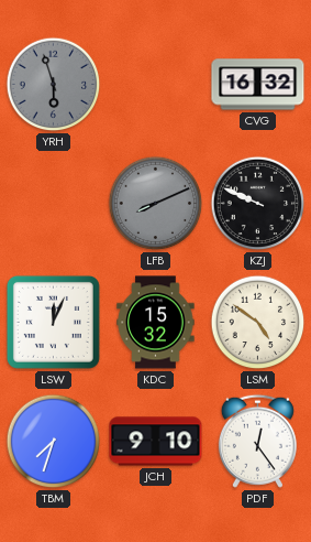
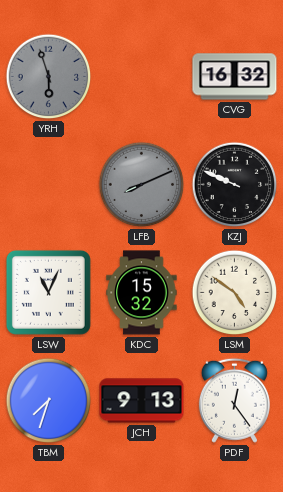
LSW: 12:04 -> 11:04
JCH: 9:10 -> 9:13
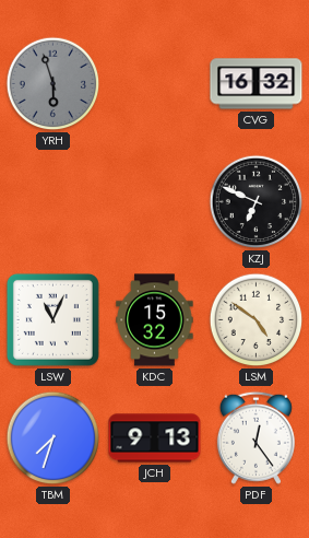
LFB: 8:11 -> none
KZJ: 9:49 -> 6:49
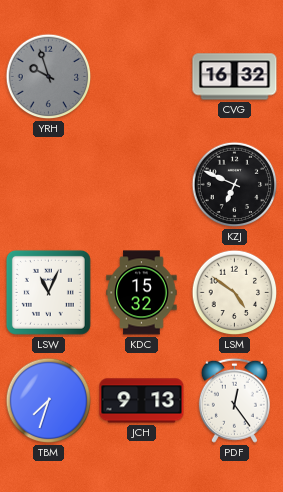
YRH: 5:57 -> 9:57
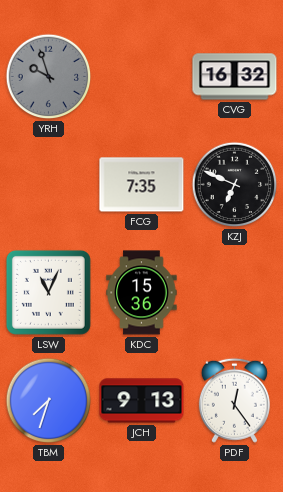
FCG: none -> 7:35
KDC: 15:32 -> 15:36
LSM: 4:51 -> none
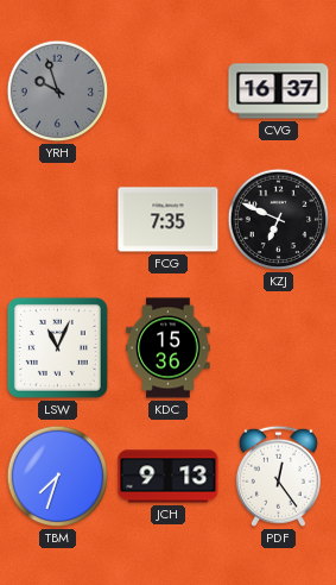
CVG: 16:32 -> 16:37
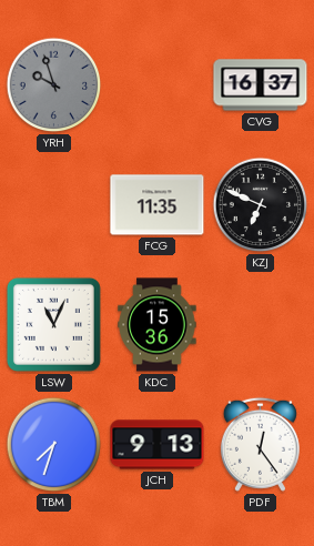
FCG: 7:35 -> 11:35
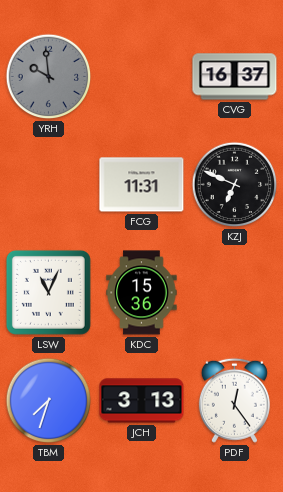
YRH: 9:57 -> 9:59
FCG: 11:35 -> 11:31
JCH: 9:13 -> 3:13
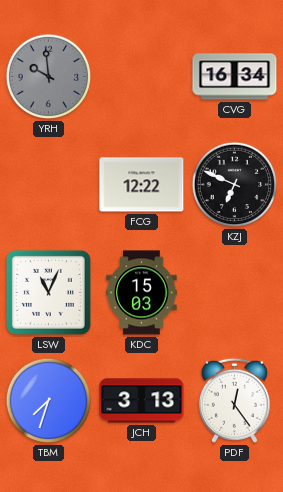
CVG: 16:37 -> 16:34
FCG: 11:31 -> 12:22
KDC: 15:36 -> 15:03
